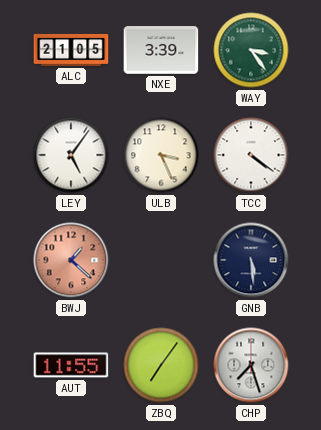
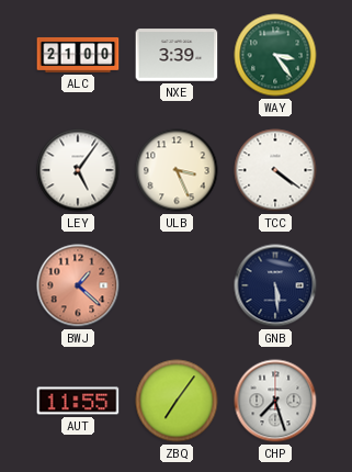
ALC: 21:05 -> 21:00
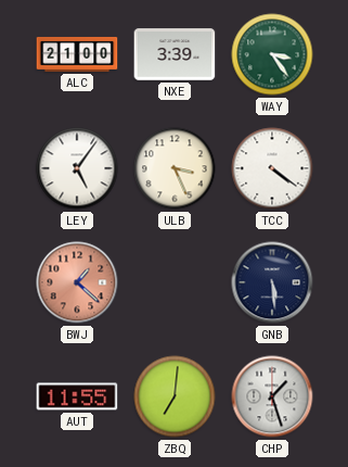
ZBQ: 7:06 -> 7:01
CHP: 7:27 -> 1:27
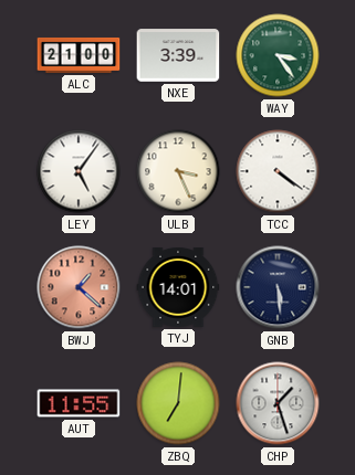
TYJ: none -> 14:01
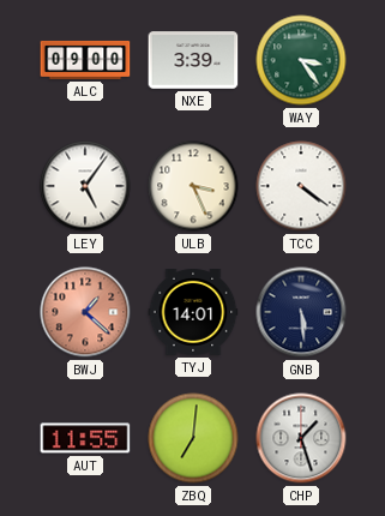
ALC: 21:00 -> 09:00
